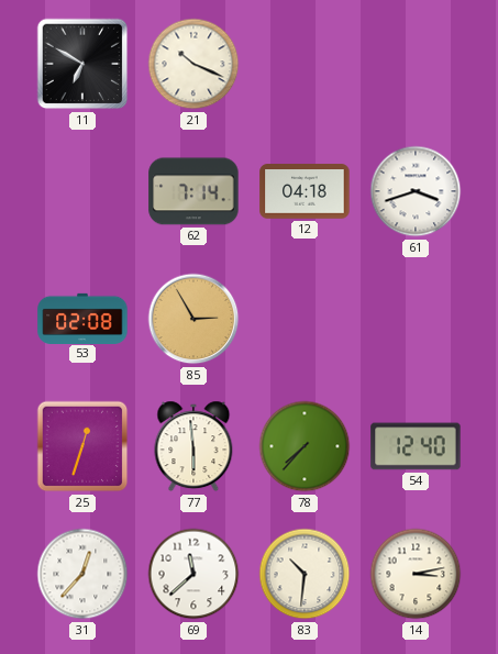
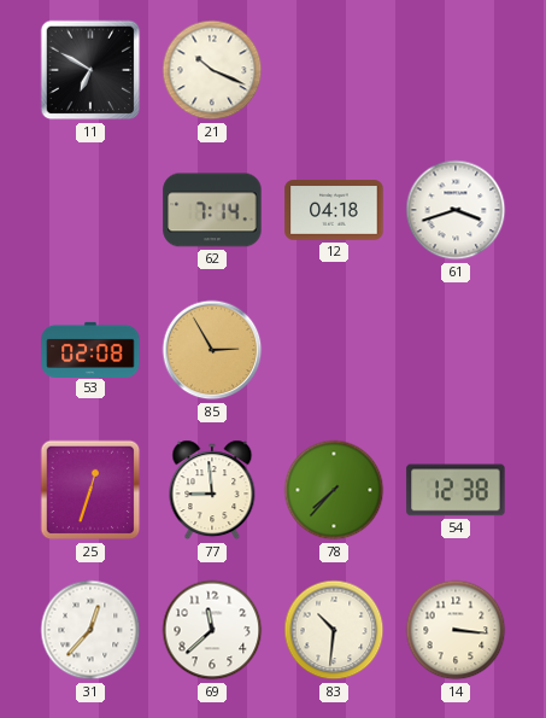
77: 5:59 -> 8:59
54: 12:40 -> 12:38
14: 3:13 -> 3:16
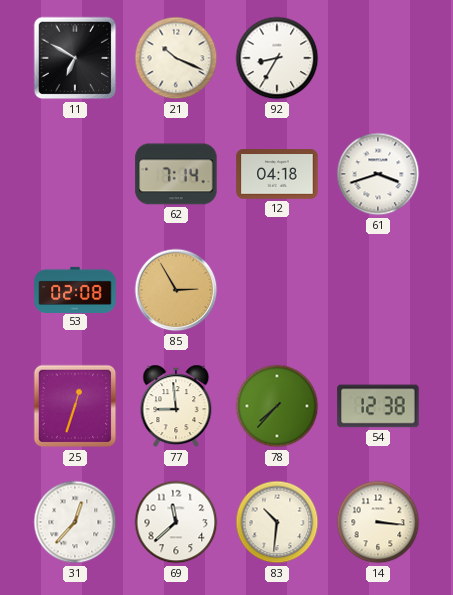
92: none -> 8:35
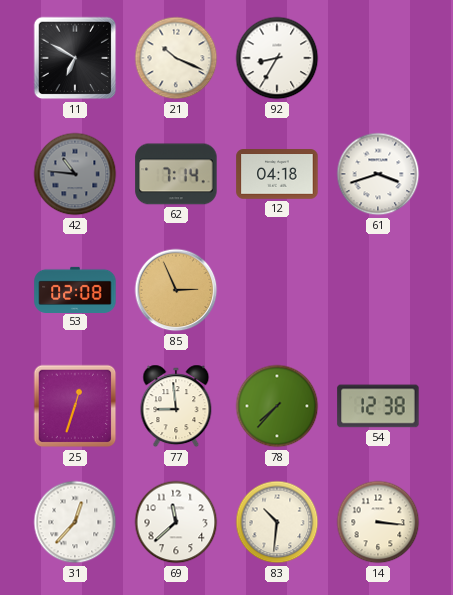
42: none -> 10:46
85: 2:55 -> 2:56
